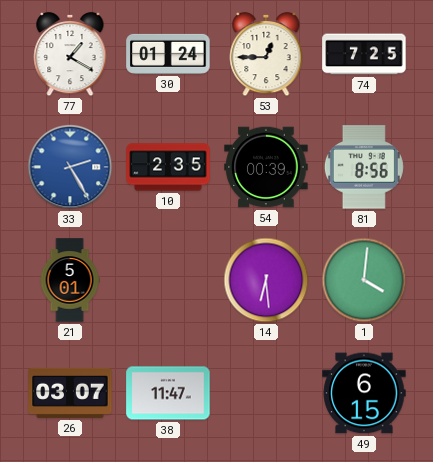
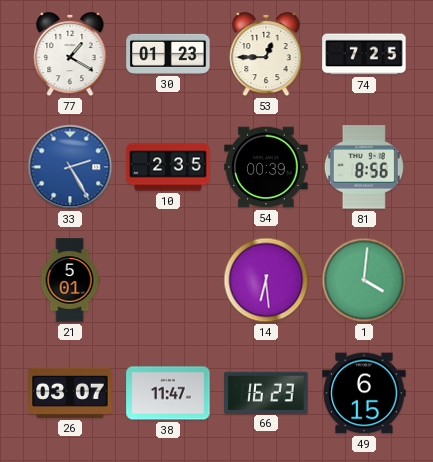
30: 01:24 -> 01:23
66: none -> 16:23
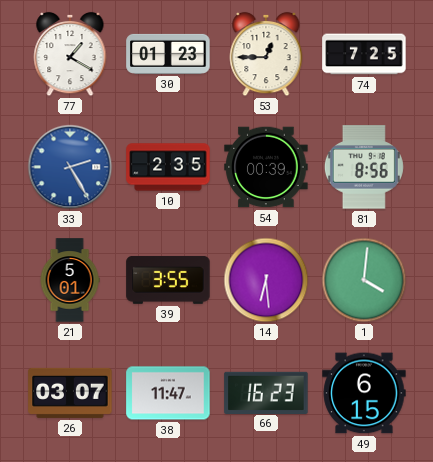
39: none -> 3:55
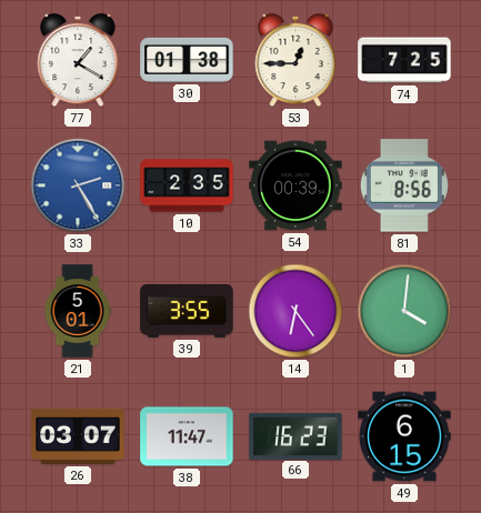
30: 01:23 -> 01:38
14: 6:29 -> 6:24
